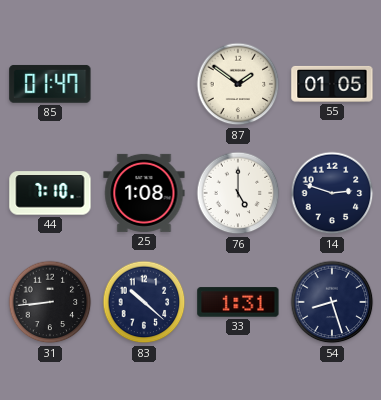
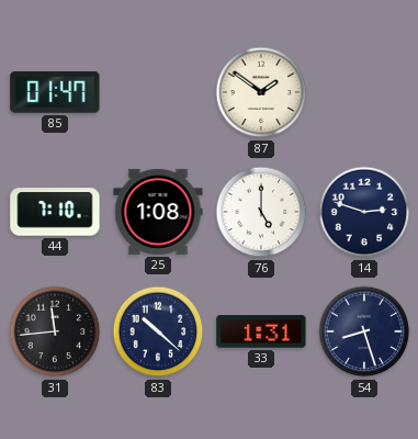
55: 01:05 -> none
31: 8:44 -> 11:44
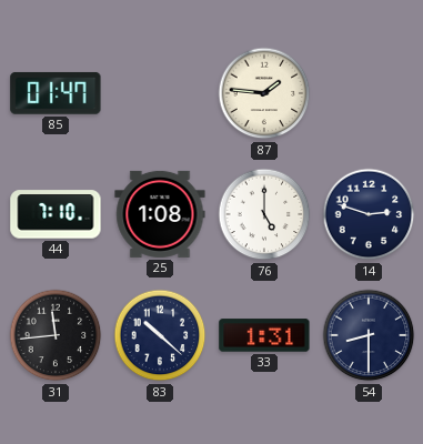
87: 1:51 -> 1:46
54: 8:27 -> 8:30
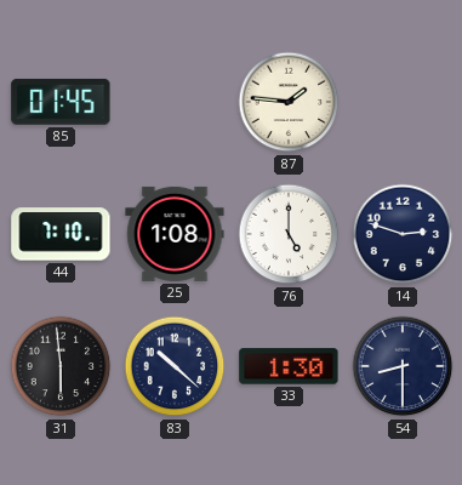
85: 01:47 -> 01:45
31: 11:44 -> 5:59
33: 1:31 -> 1:30
